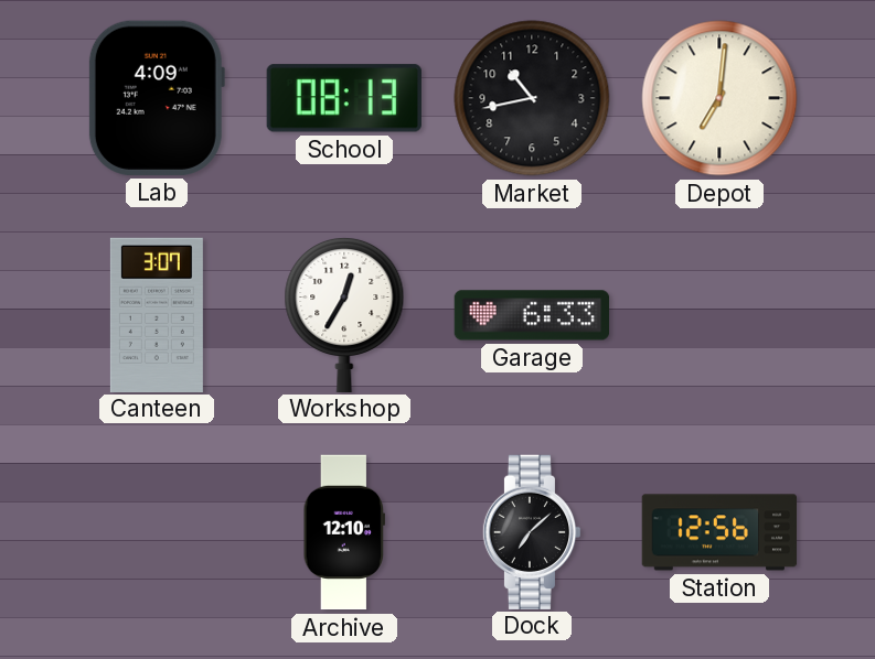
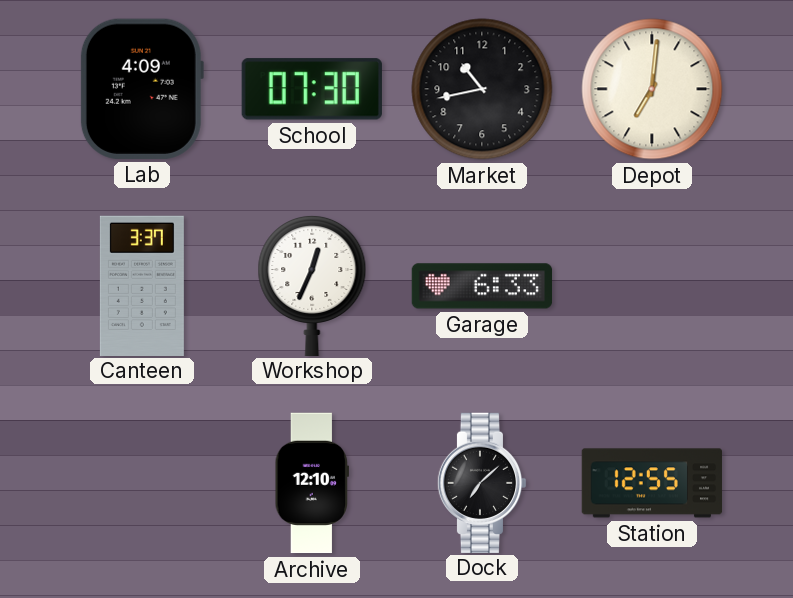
School: 08:13 -> 07:30
Canteen: 3:07 -> 3:37
Workshop: 12:35 -> 12:34
Station: 12:56 -> 12:55
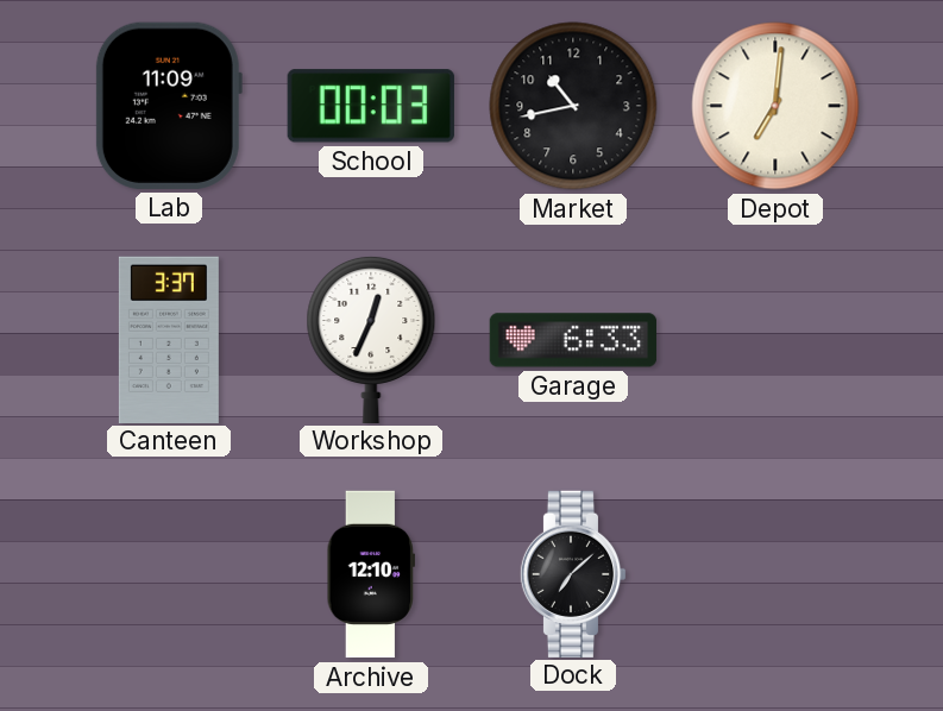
Lab: 4:09 -> 11:09
School: 07:30 -> 00:03
Station: 12:55 -> none
